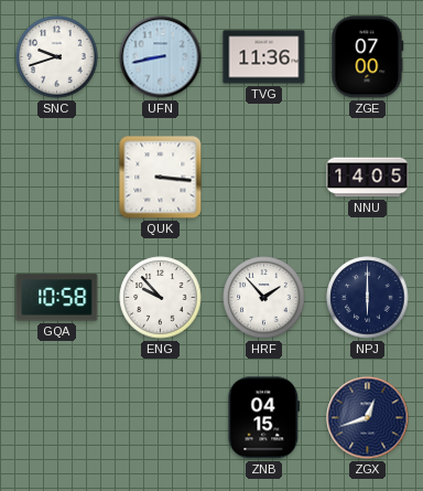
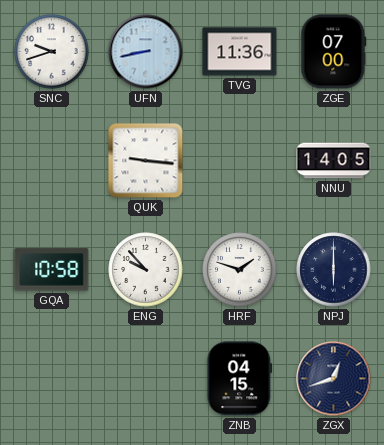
QUK: 3:16 -> 9:16
HRF: 1:53 -> 1:48
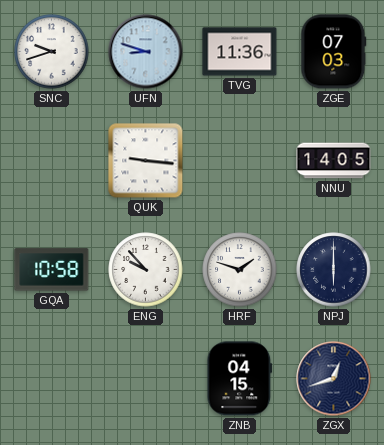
UFN: 8:43 -> 8:48
ZGE: 07:00 -> 07:03
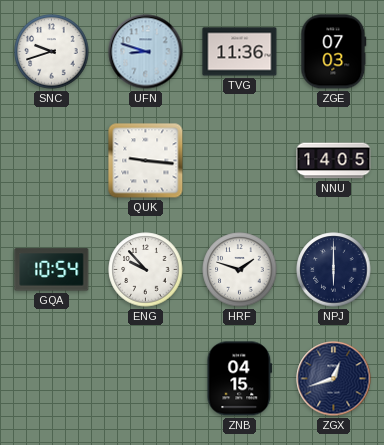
GQA: 10:58 -> 10:54
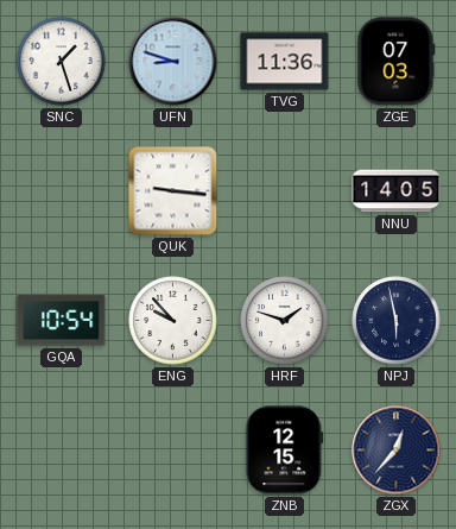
SNC: 9:42 -> 1:27
NPJ: 6:00 -> 5:58
ZNB: 04:15 -> 12:15
ZGX: 12:42 -> 12:37
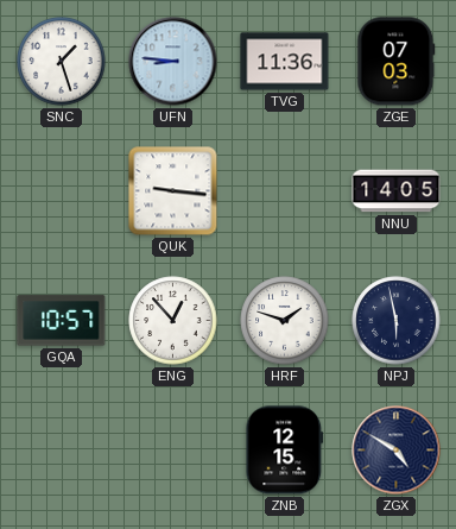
UFN: 8:48 -> 8:46
GQA: 10:54 -> 10:57
ENG: 9:53 -> 12:53
ZGX: 12:37 -> 4:50
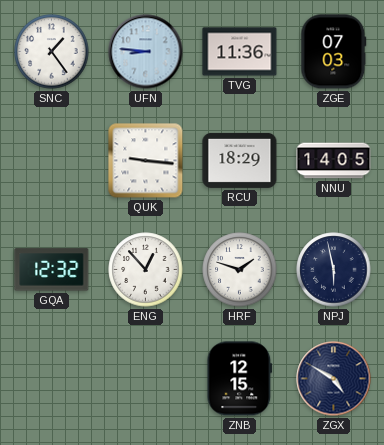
SNC: 1:27 -> 1:24
RCU: none -> 18:29
GQA: 10:57 -> 12:32
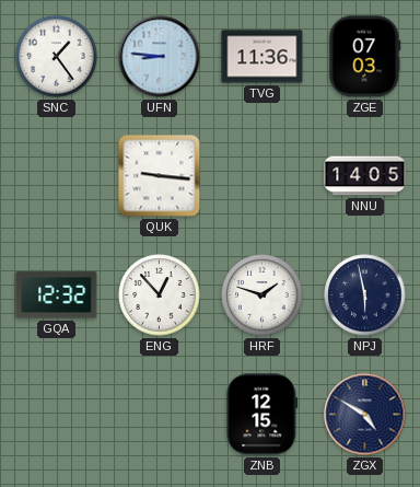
RCU: 18:29 -> none
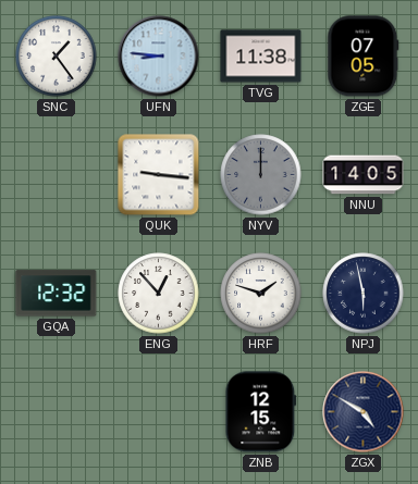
TVG: 11:36 -> 11:38
ZGE: 07:03 -> 07:05
NYV: none -> 12:00
